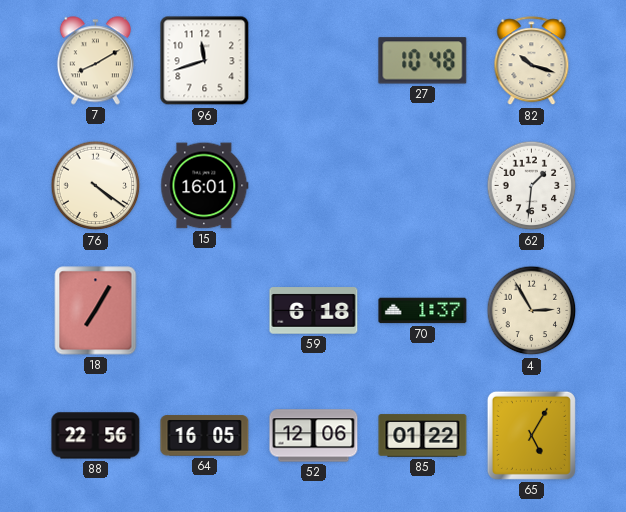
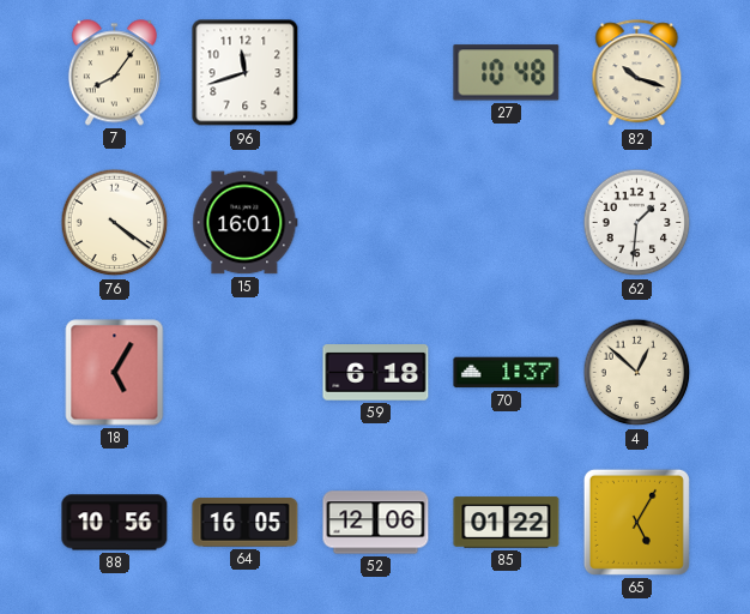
7: 8:10 -> 8:06
18: 7:05 -> 5:05
4: 2:55 -> 12:52
88: 22:56 -> 10:56
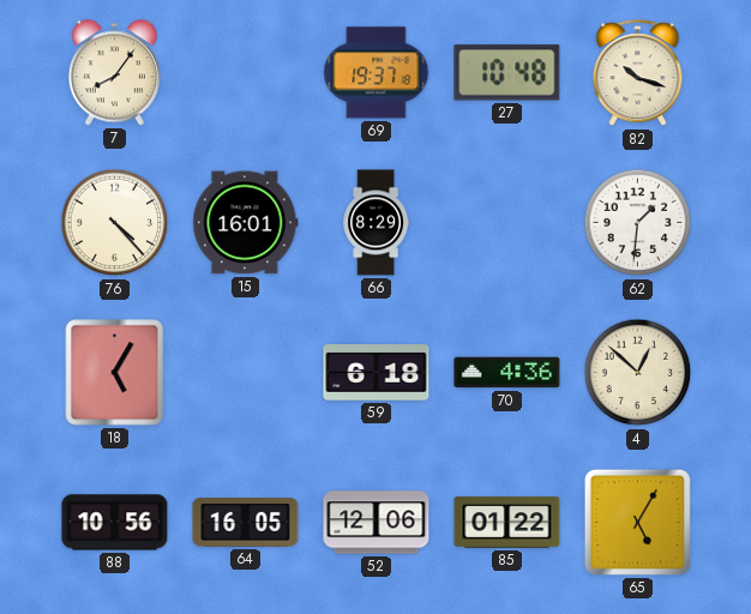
96: 11:42 -> none
69: none -> 19:37
76: 4:21 -> 4:23
66: none -> 8:29
70: 1:37 -> 4:36
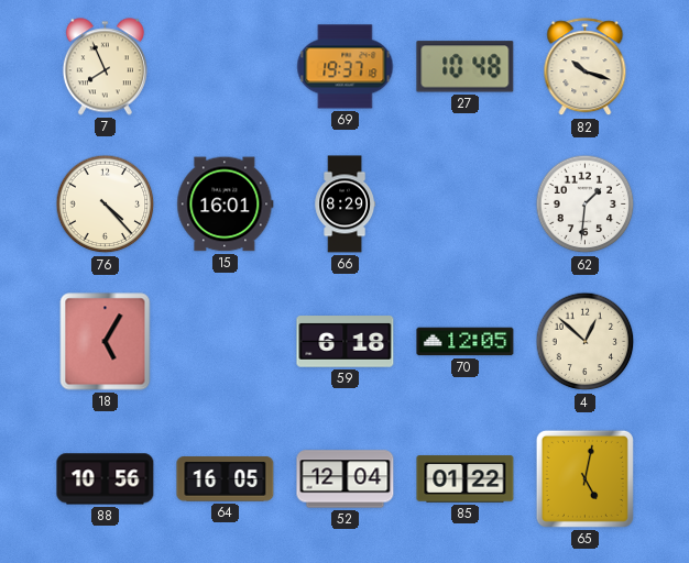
7: 8:06 -> 7:56
70: 4:36 -> 12:05
52: 12:06 -> 12:04
65: 5:05 -> 5:02
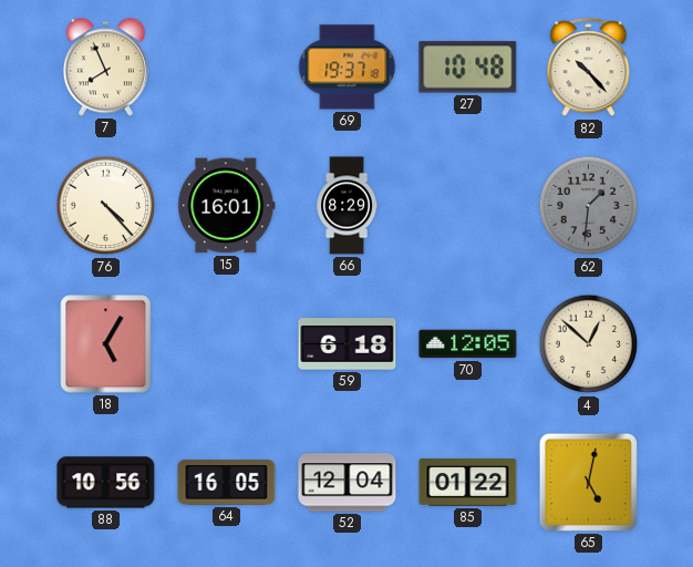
82: 10:18 -> 10:23
62 dial: white -> grey
